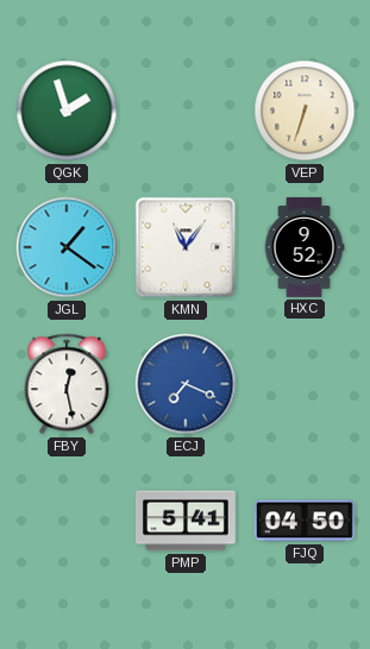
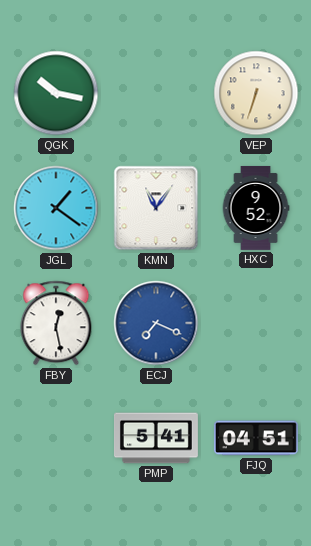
QGK: 1:57 -> 10:17
FJQ: 04:50 -> 04:51
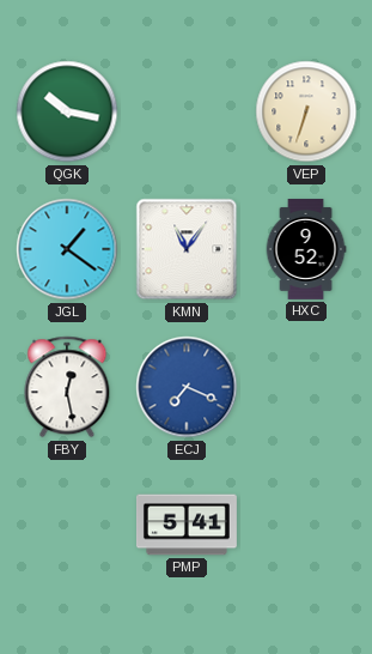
FJQ: 04:51 -> none
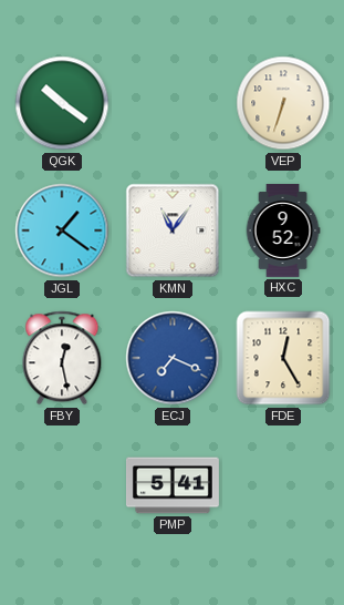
QGK: 10:17 -> 10:21
FDE: none -> 12:25
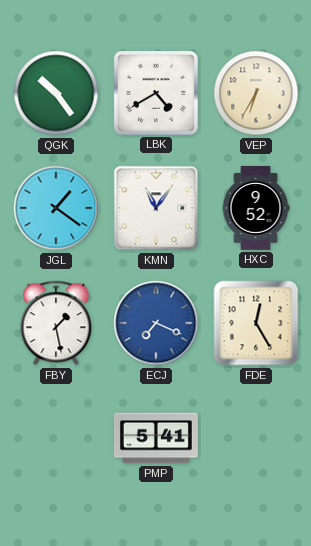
QGK: 10:21 -> 10:24
LBK: none -> 4:40
VEP: 6:33 -> 6:35
FBY: 12:28 -> 1:28
